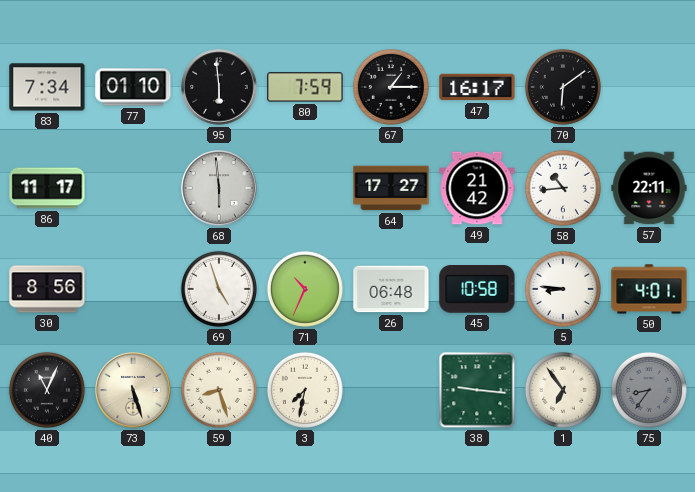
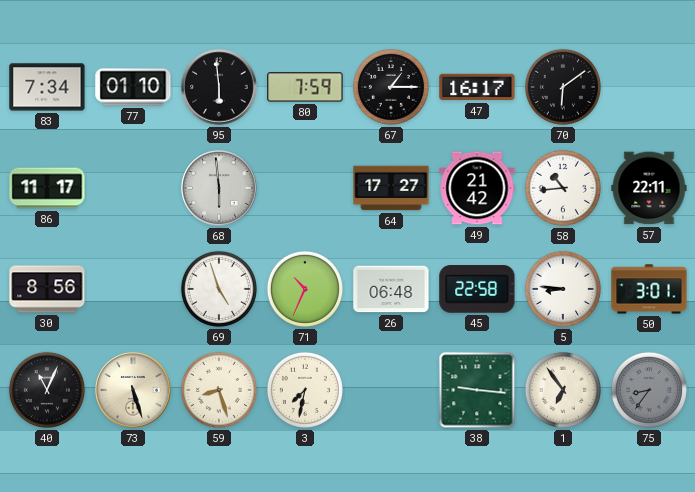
45: 10:58 -> 22:58
50: 4:01 -> 3:01
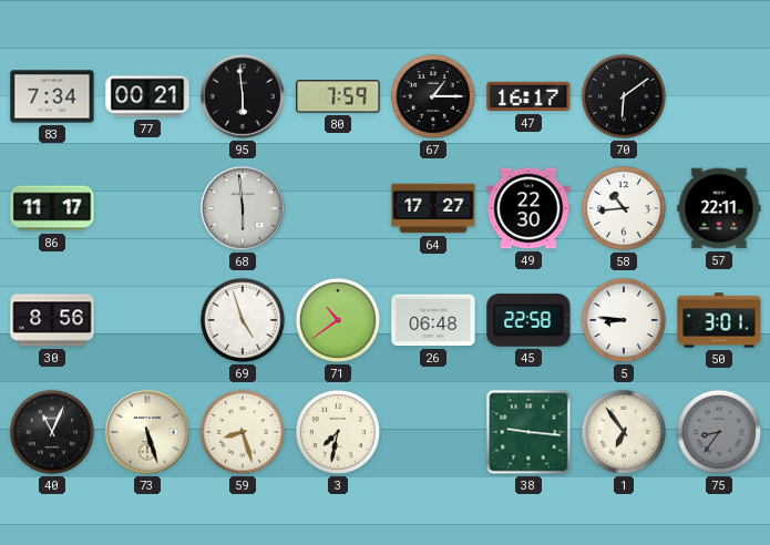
77: 01:10 -> 00:21
49: 21:42 -> 22:30
71: 10:34 -> 10:39
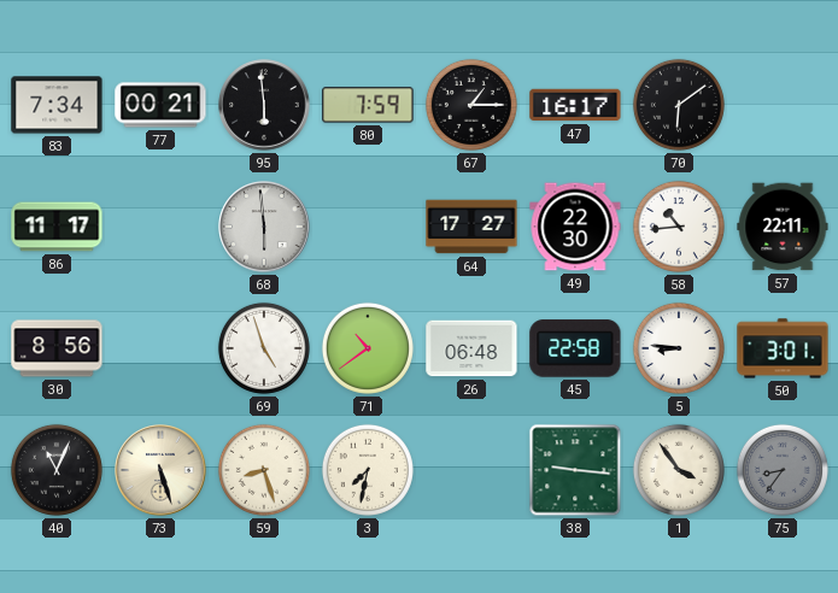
1: 6:54 -> 3:54
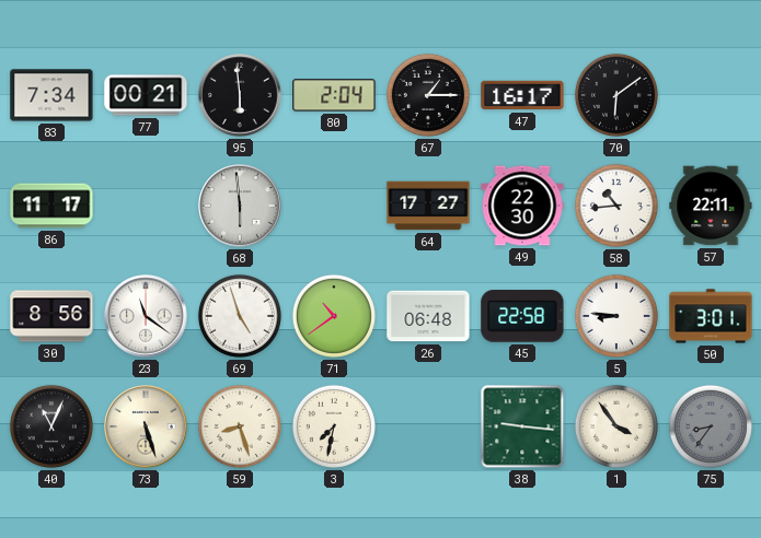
80: 7:59 -> 2:04
23: none -> 11:21
